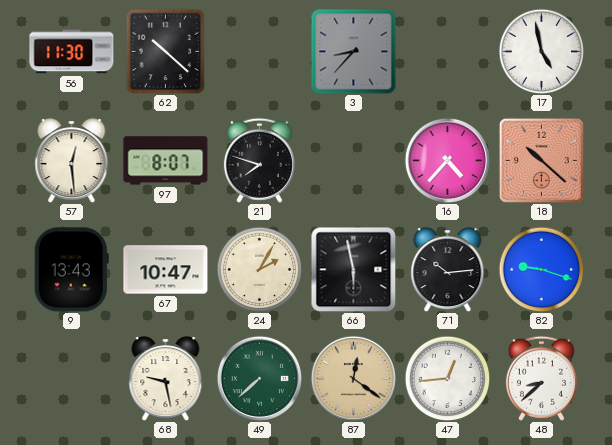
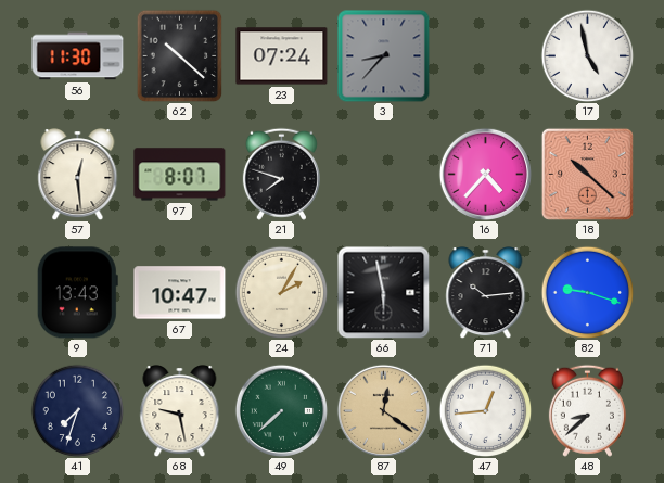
23: none -> 07:24
41: none -> 7:33
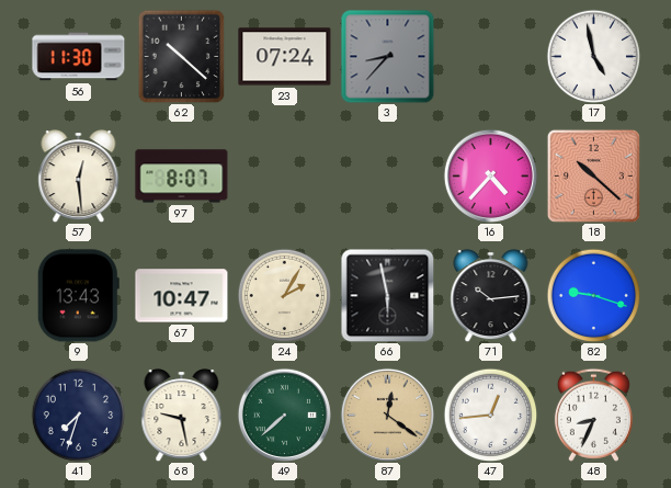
21: 7:48 -> none
48: 8:38 -> 8:34
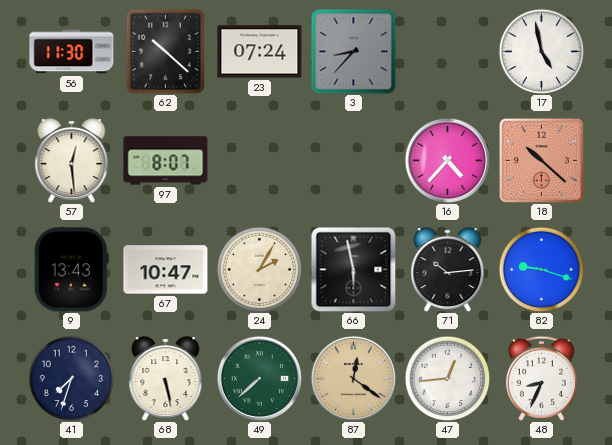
68: 9:28 -> 5:28
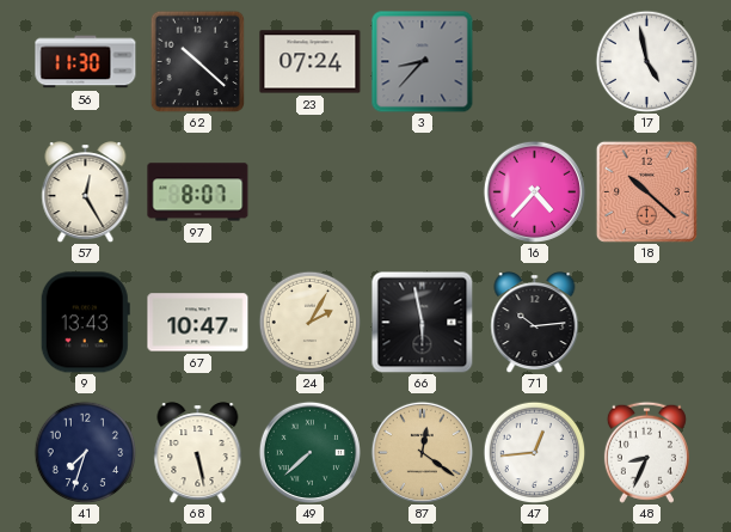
57: 12:29 -> 12:25
82: 9:18 -> none
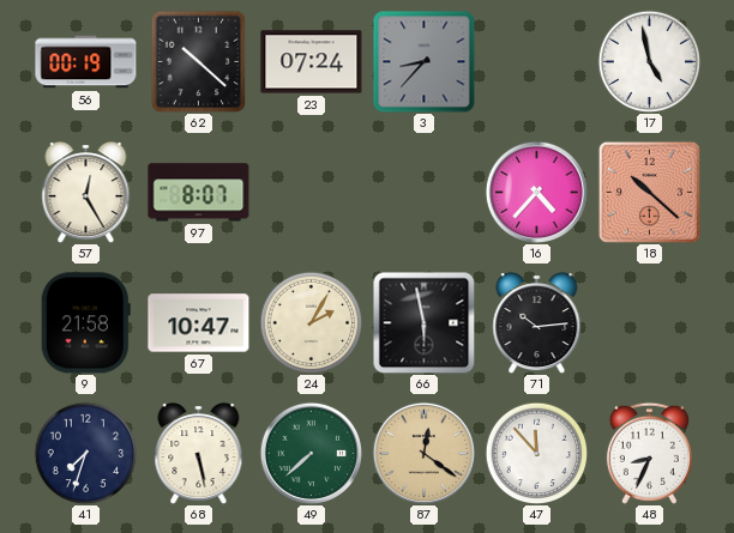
56: 11:30 -> 00:19
9: 13:43 -> 21:58
47: 12:44 -> 11:53
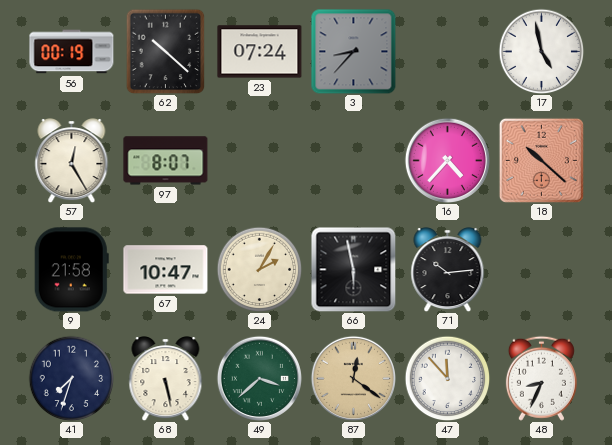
49: 7:38 -> 3:38
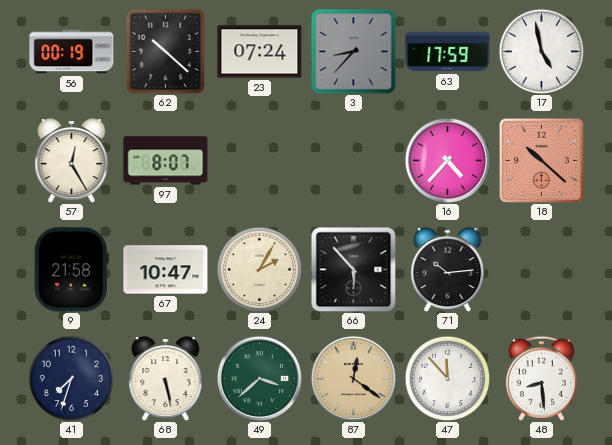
63: none -> 17:59
66: 5:58 -> 5:53
48: 8:34 -> 8:29
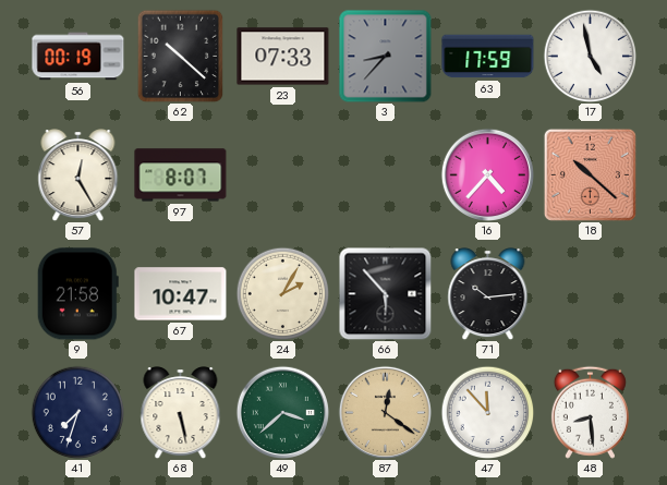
23: 07:24 -> 07:33
